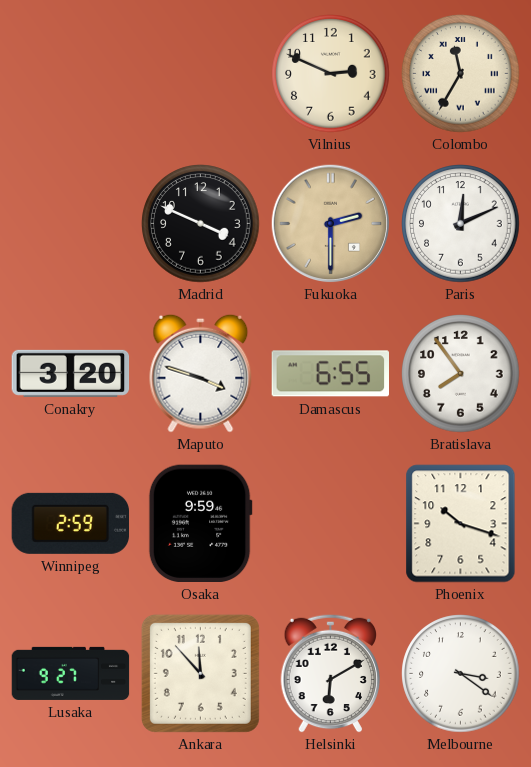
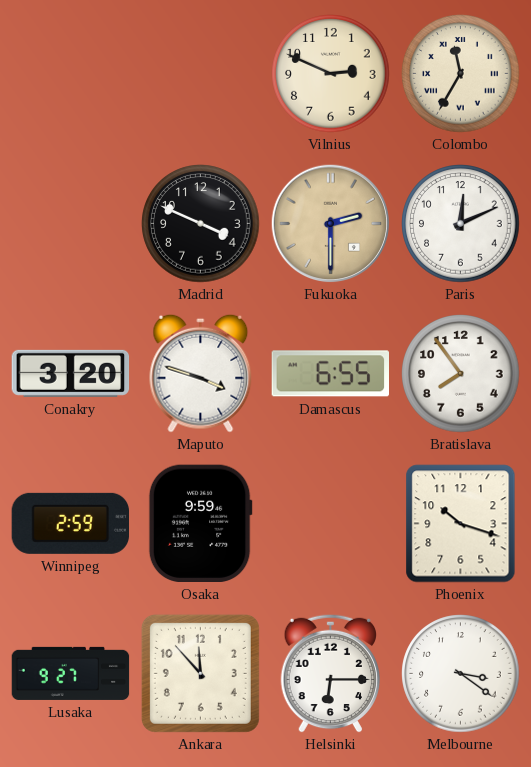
Helsinki: 6:10 -> 6:15
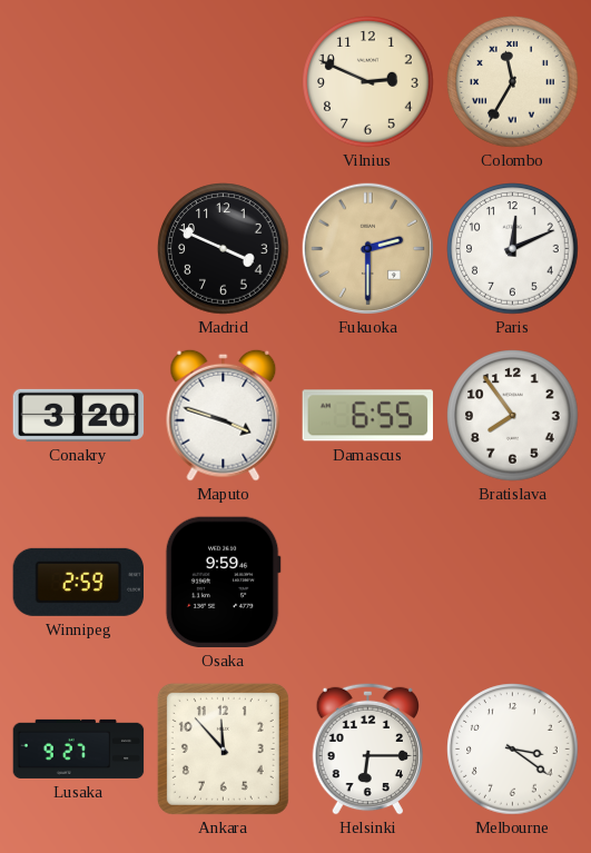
Phoenix: 10:18 -> none
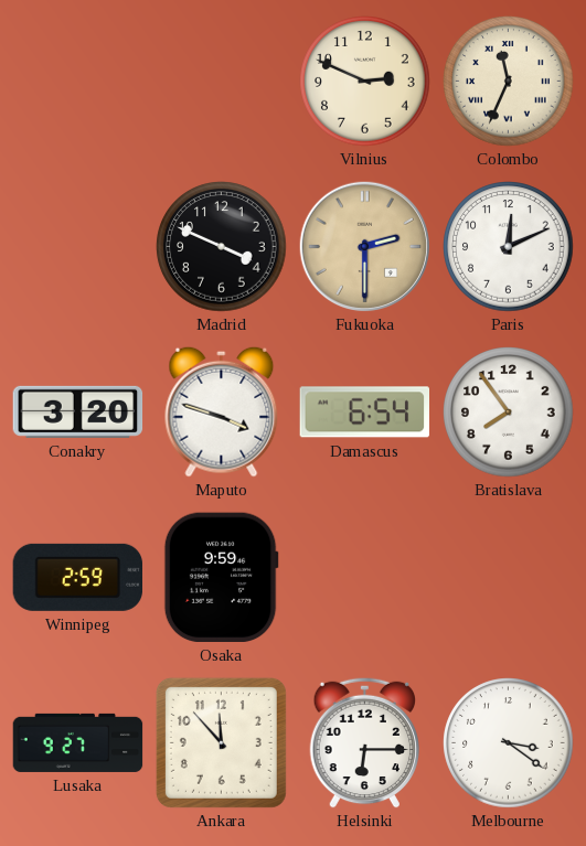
Colombo: 11:35 -> 11:34
Damascus: 6:55 -> 6:54
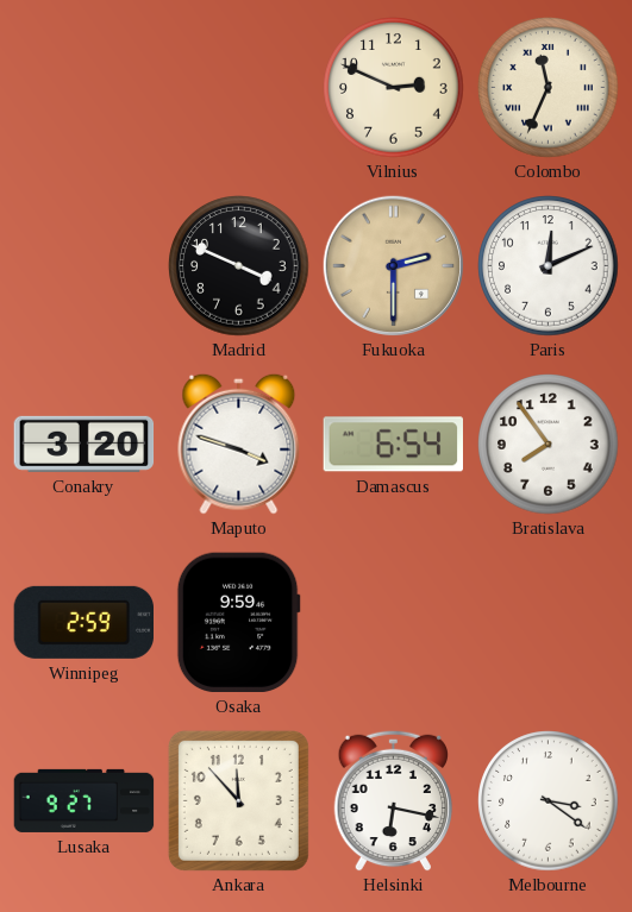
Helsinki: 6:15 -> 6:17
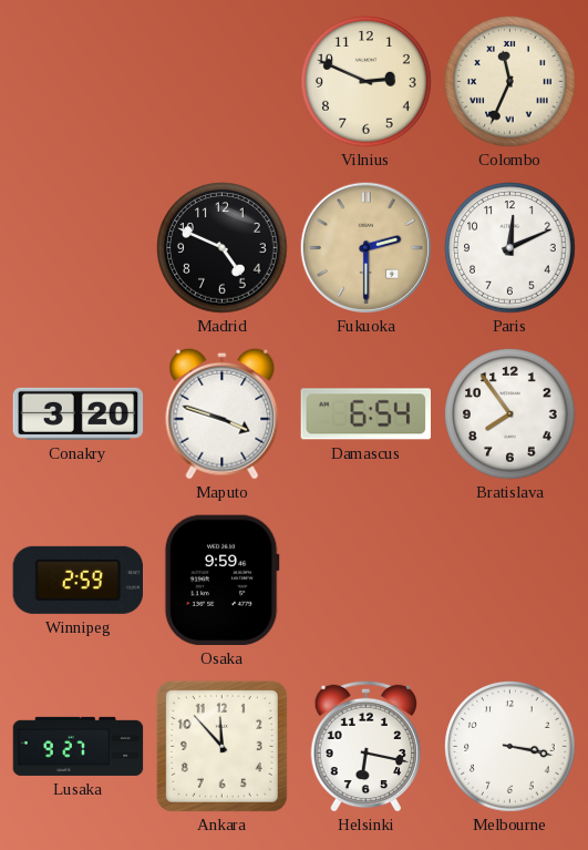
Madrid: 3:49 -> 4:49
Melbourne: 3:21 -> 3:17
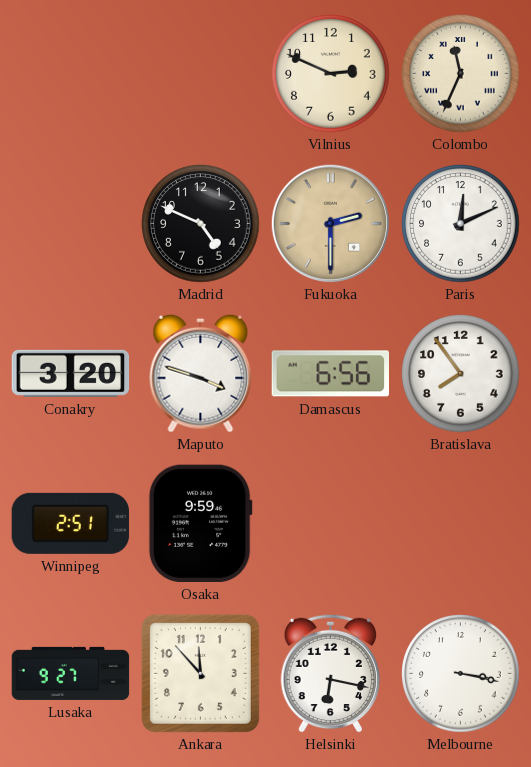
Damascus: 6:54 -> 6:56
Winnipeg: 2:59 -> 2:51
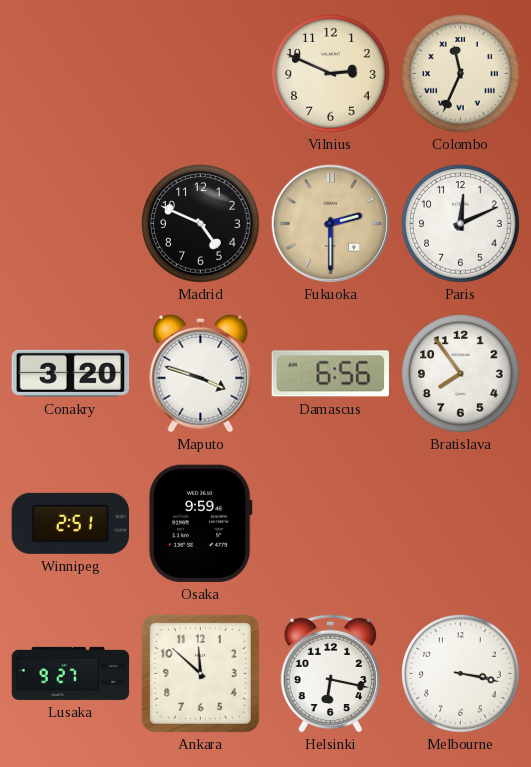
Ankara: 11:53 -> 11:52
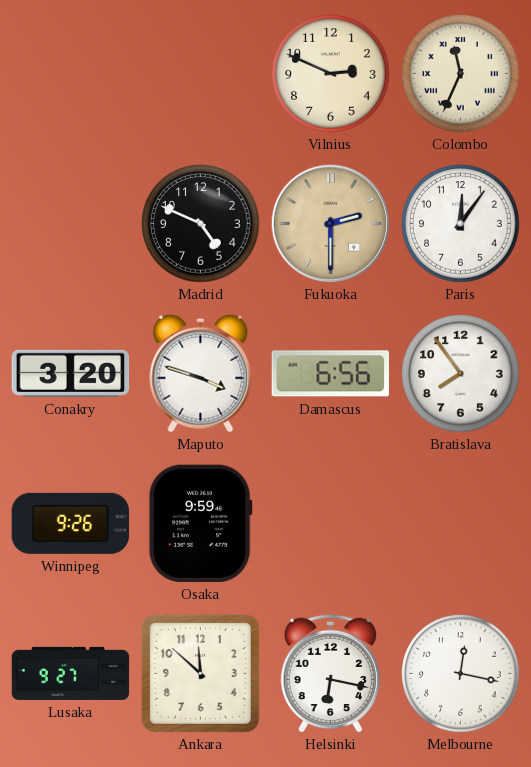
Paris: 12:11 -> 12:06
Winnipeg: 2:51 -> 9:26
Melbourne: 3:17 -> 12:17
